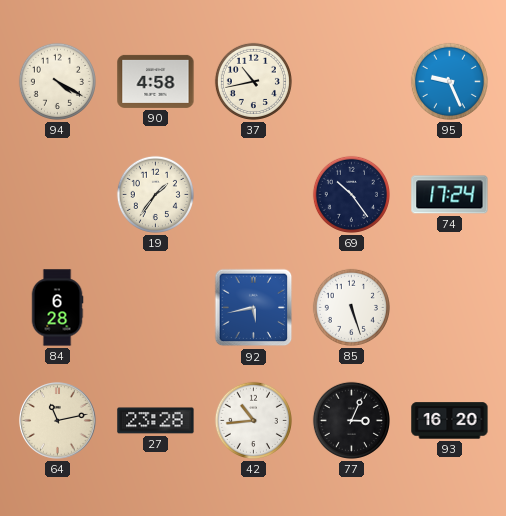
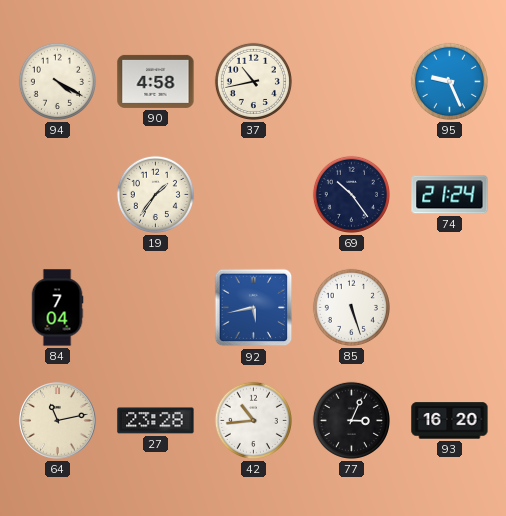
74: 17:24 -> 21:24
84: 6:28 -> 7:04
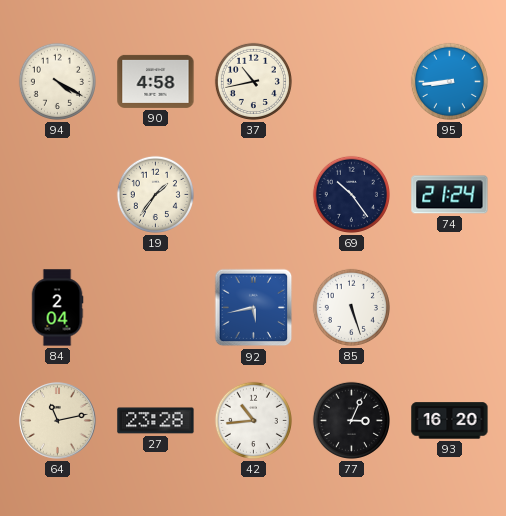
95: 9:26 -> 8:44
84: 7:04 -> 2:04
